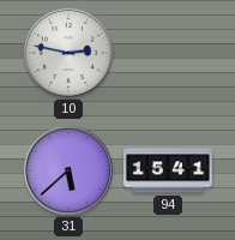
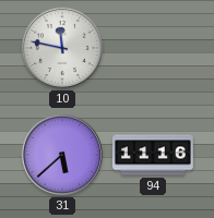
10: 2:47 -> 11:47
94: 15:41 -> 11:16
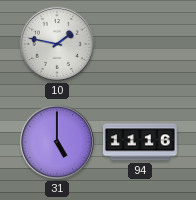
10: 11:47 -> 1:47
31: 5:38 -> 5:00
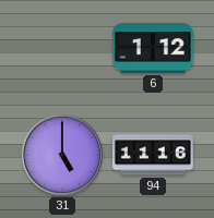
10: 1:47 -> none
6: none -> 1:12
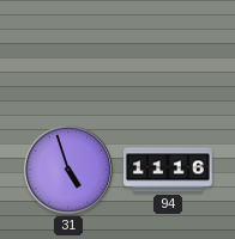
6: 1:12 -> none
31: 5:00 -> 4:57
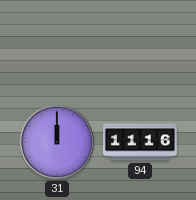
31: 4:57 -> 12:00
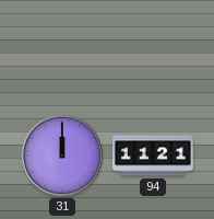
94: 11:16 -> 11:21
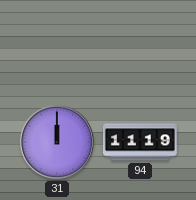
94: 11:21 -> 11:19
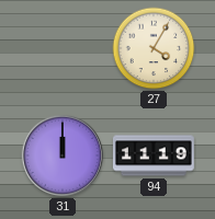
27: none -> 4:05
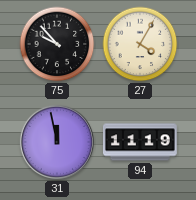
75: none -> 9:53
31: 12:00 -> 11:58
